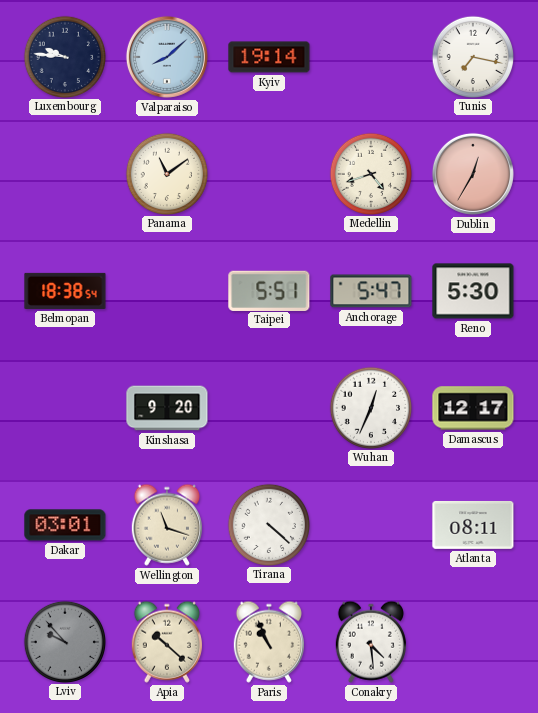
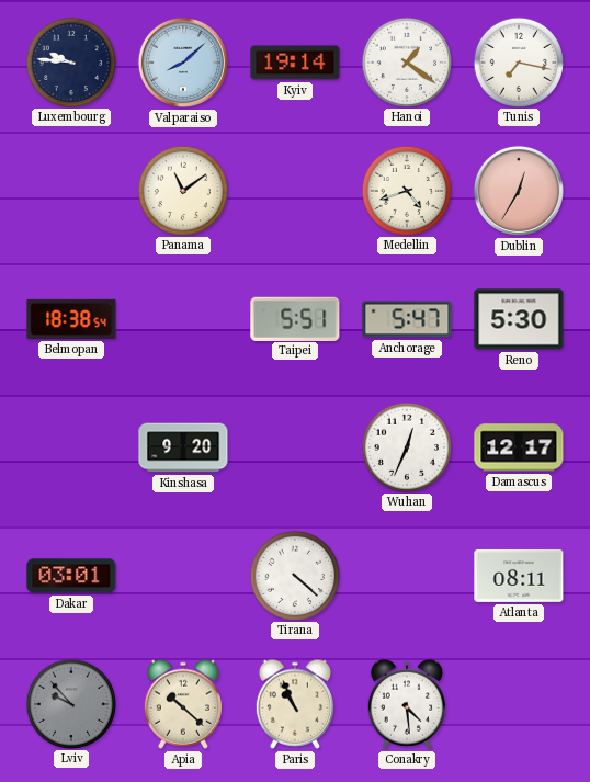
Hanoi: none -> 1:21
Wellington: 11:18 -> none
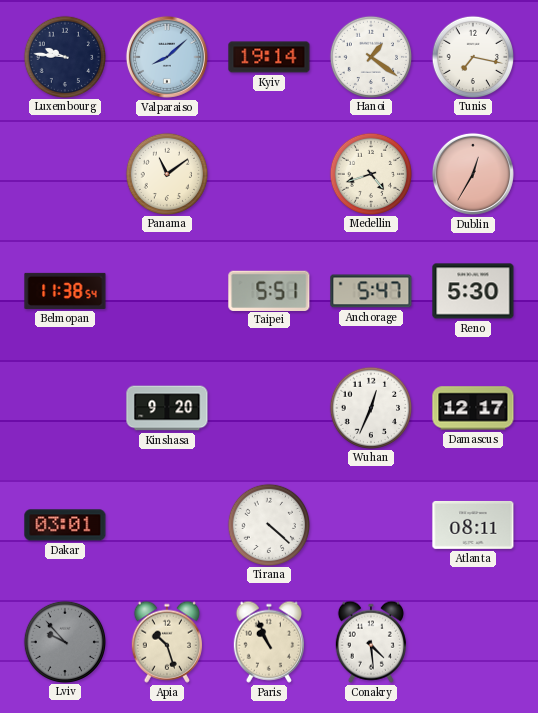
Belmopan: 18:38 -> 11:38
Apia: 10:22 -> 10:27
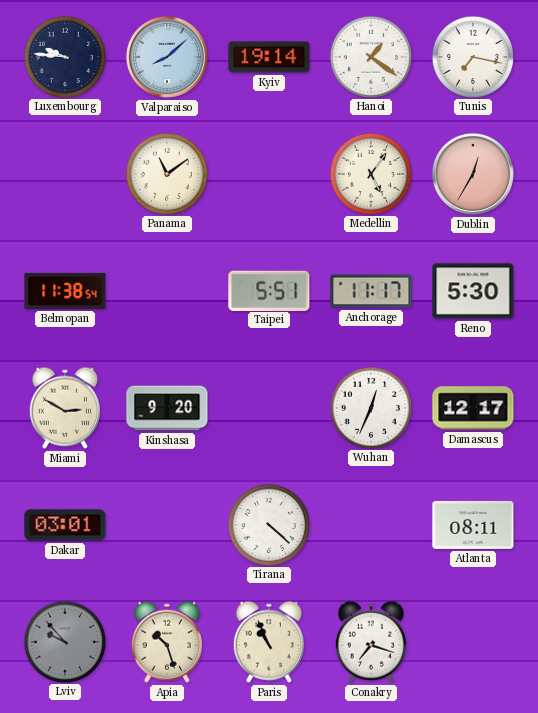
Medellin: 4:42 -> 5:06
Anchorage: 5:47 -> 11:17
Miami: none -> 2:50
Conakry: 4:29 -> 7:18
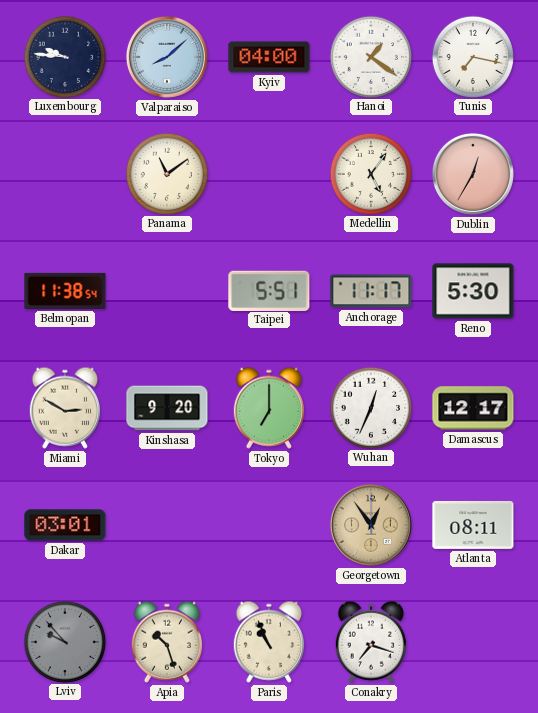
Kyiv: 19:14 -> 04:00
Tokyo: none -> 7:00
Tirana: 4:22 -> none
Georgetown: none -> 12:54
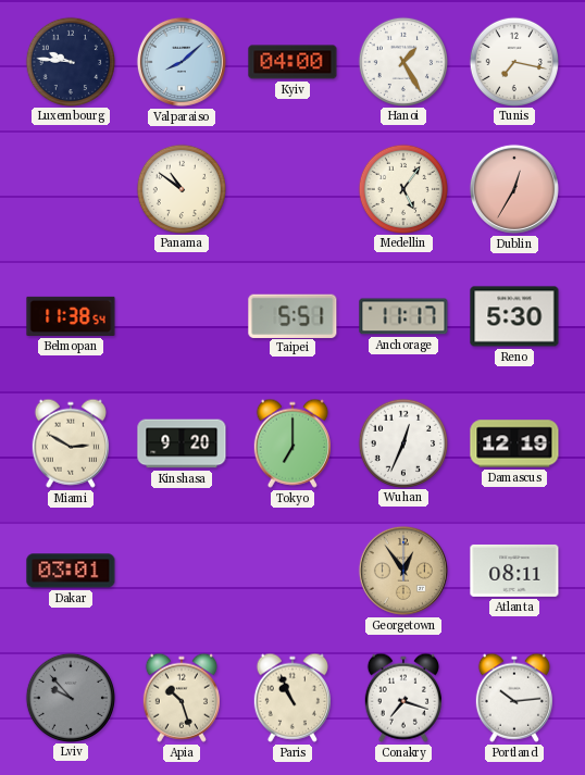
Hanoi: 1:21 -> 1:25
Panama: 11:09 -> 10:51
Damascus: 12:17 -> 12:19
Portland: none -> 10:14
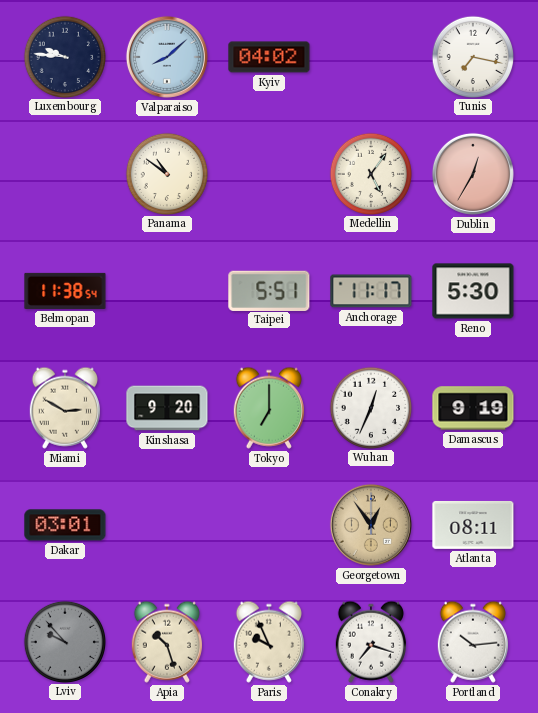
Kyiv: 04:00 -> 04:02
Hanoi: 1:25 -> none
Damascus: 12:19 -> 9:19
Paris: 10:56 -> 9:56
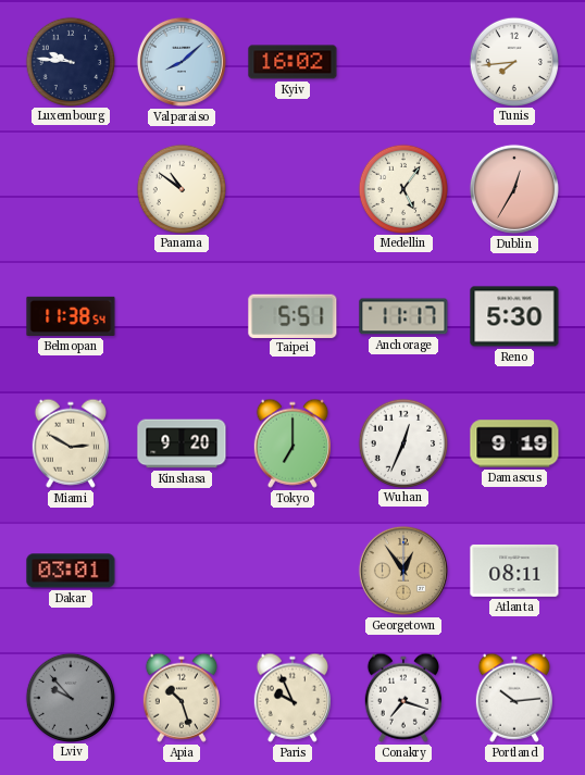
Kyiv: 04:02 -> 16:02
Tunis: 7:17 -> 7:44
